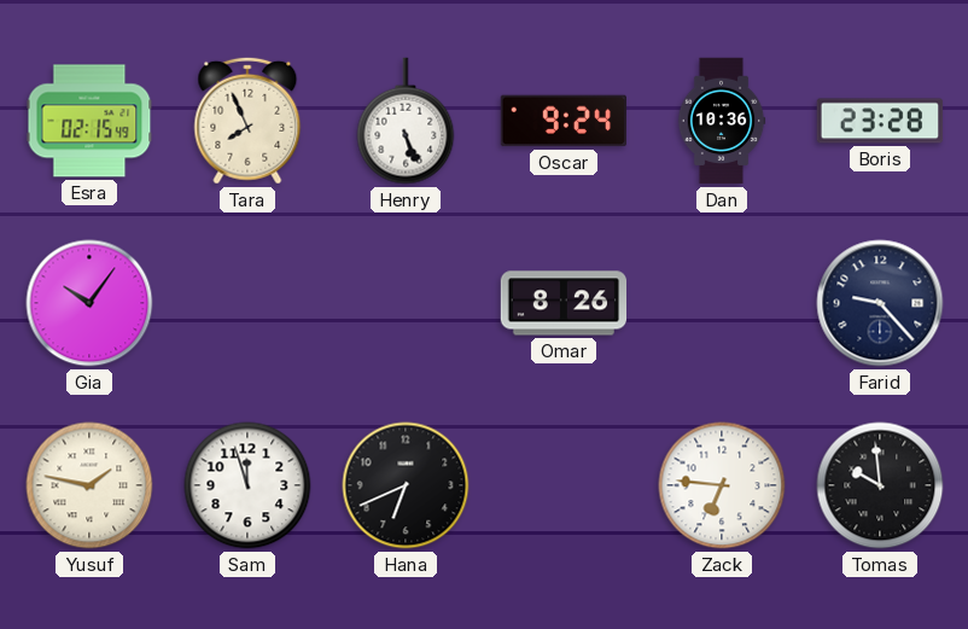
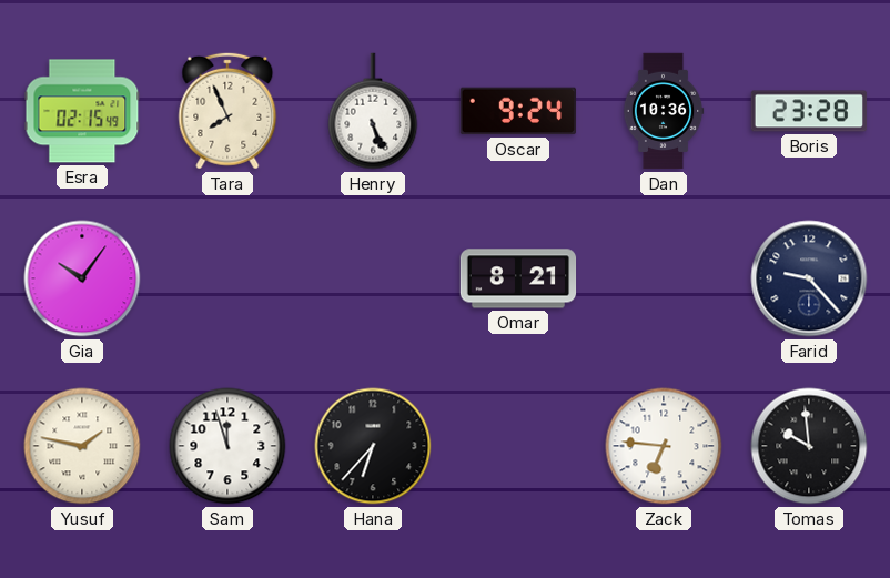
Omar: 8:26 -> 8:21
Hana: 6:41 -> 6:37
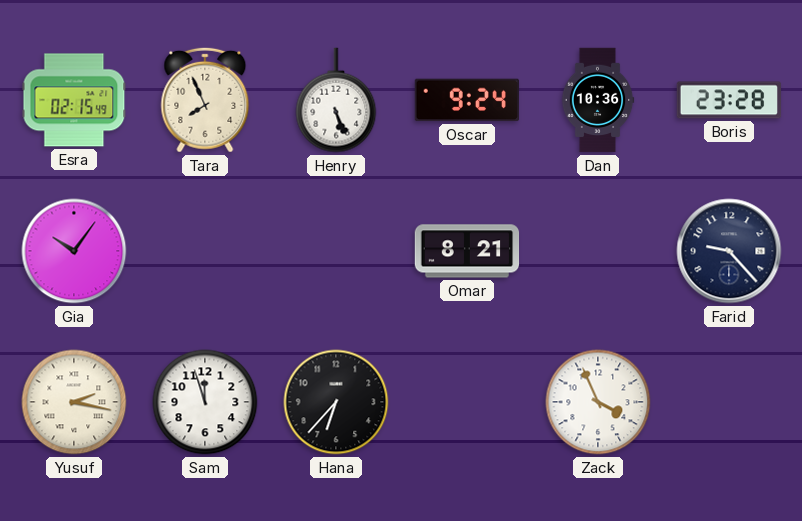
Yusuf: 1:47 -> 2:17
Zack: 6:46 -> 3:56
Tomas: 9:59 -> none
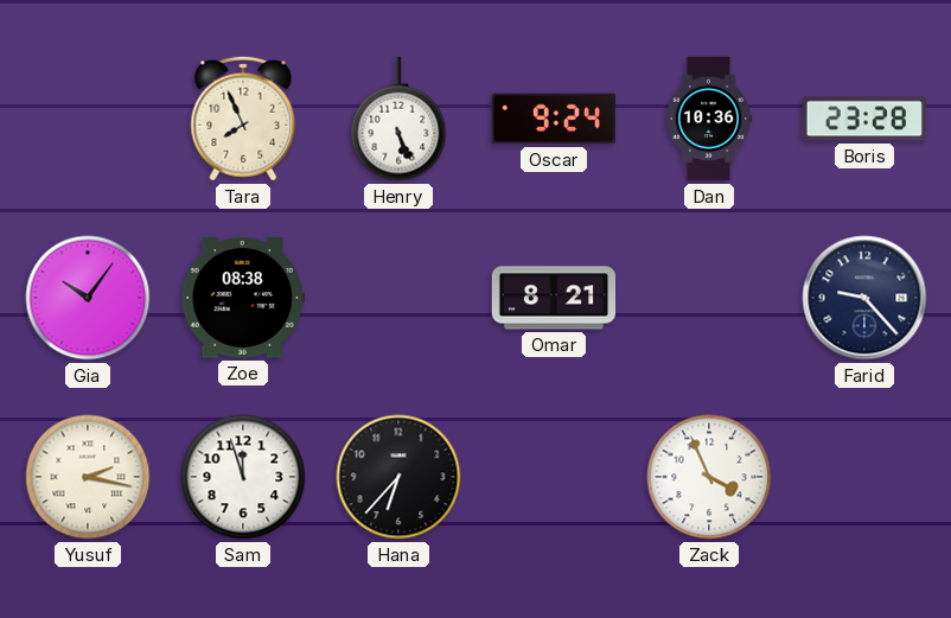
Esra: 02:15 -> none
Zoe: none -> 08:38
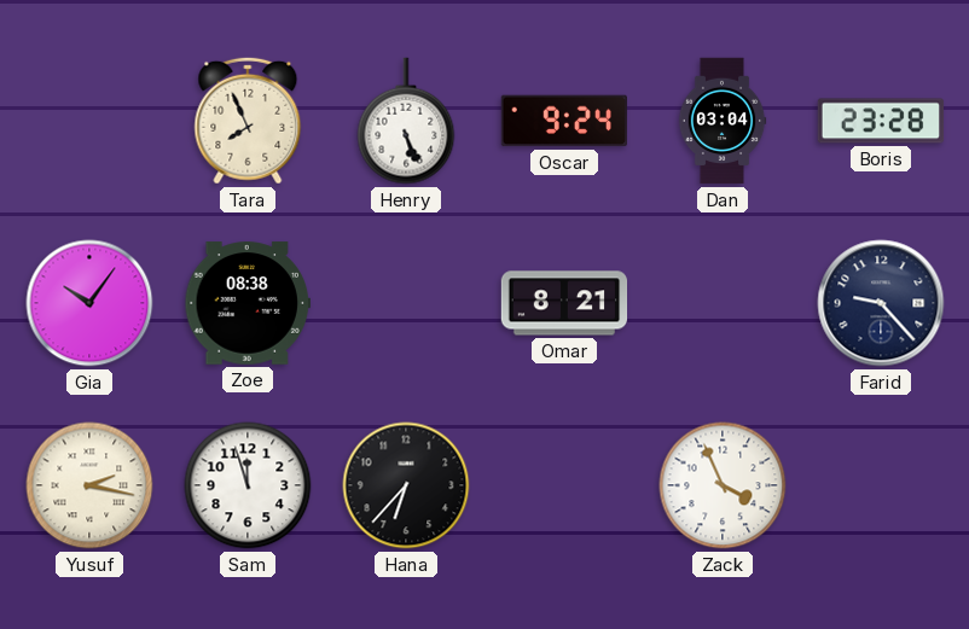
Dan: 10:36 -> 03:04
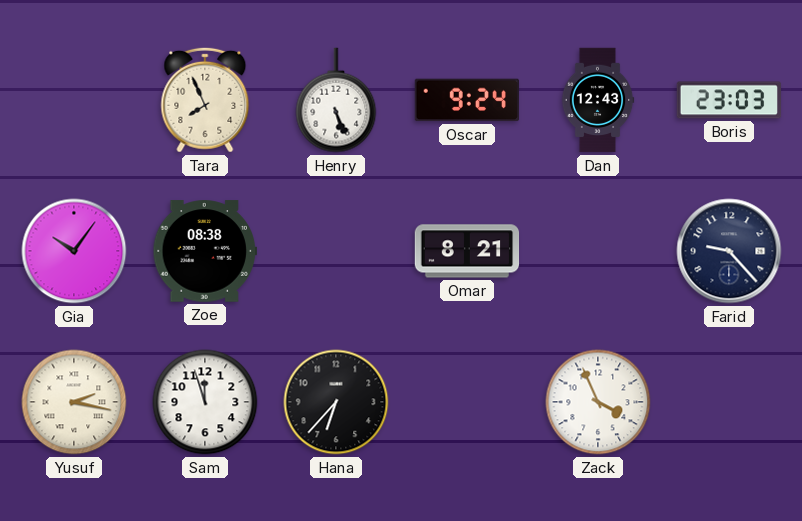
Dan: 03:04 -> 12:43
Boris: 23:28 -> 23:03
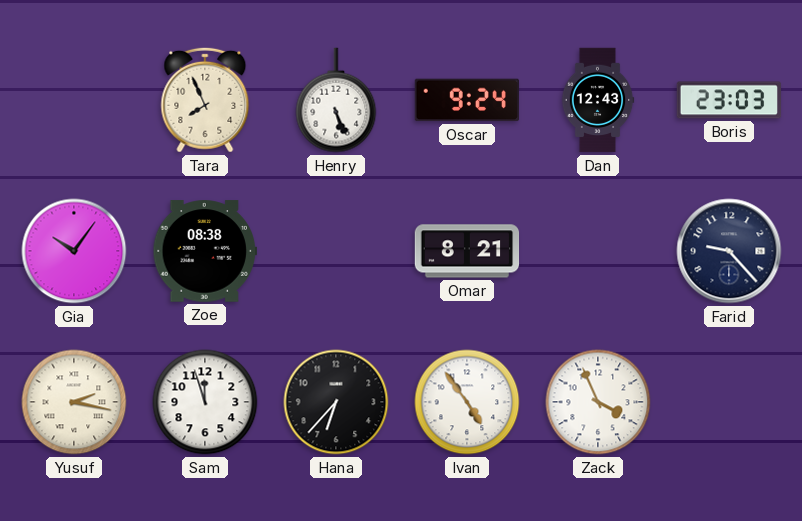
Ivan: none -> 4:54
